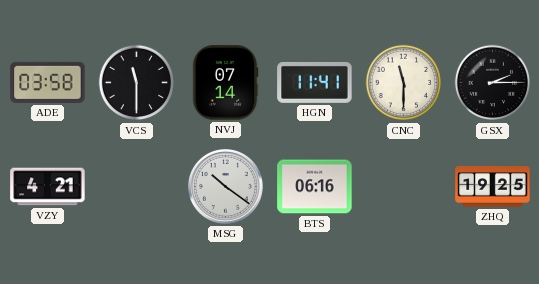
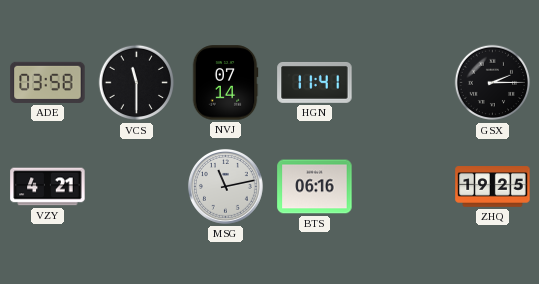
CNC: 11:30 -> none
MSG: 10:21 -> 11:13
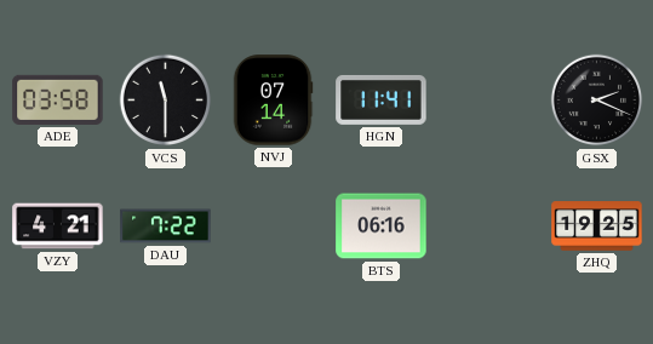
GSX: 2:15 -> 2:19
DAU: none -> 7:22
MSG: 11:13 -> none
